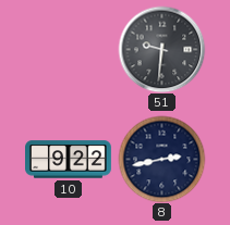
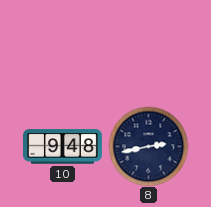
51: 9:31 -> none
10: 9:22 -> 9:48
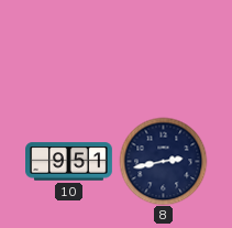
10: 9:48 -> 9:51
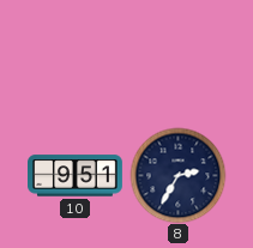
8: 2:43 -> 2:35
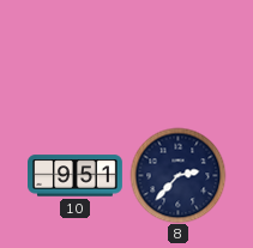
8: 2:35 -> 2:37
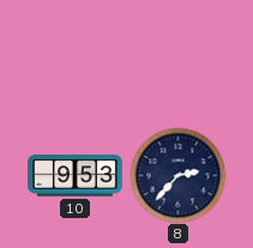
10: 9:51 -> 9:53
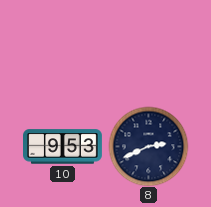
8: 2:37 -> 2:41
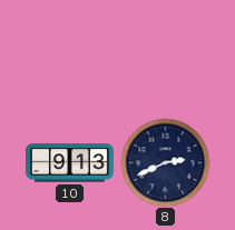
10: 9:53 -> 9:13
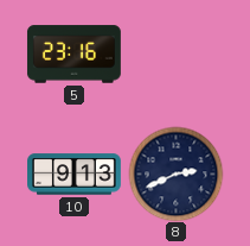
5: none -> 23:16
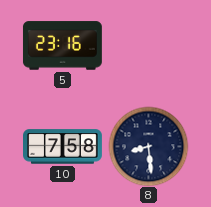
10: 9:13 -> 7:58
8: 2:41 -> 8:29
